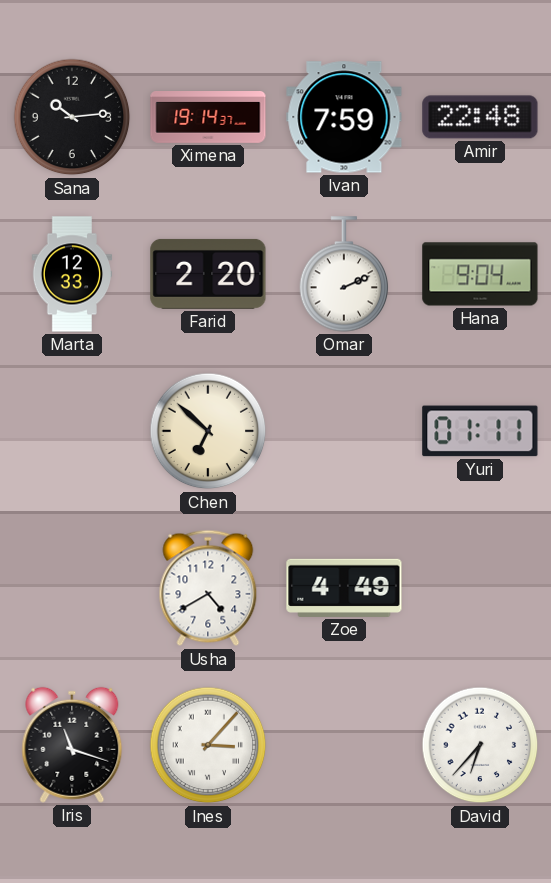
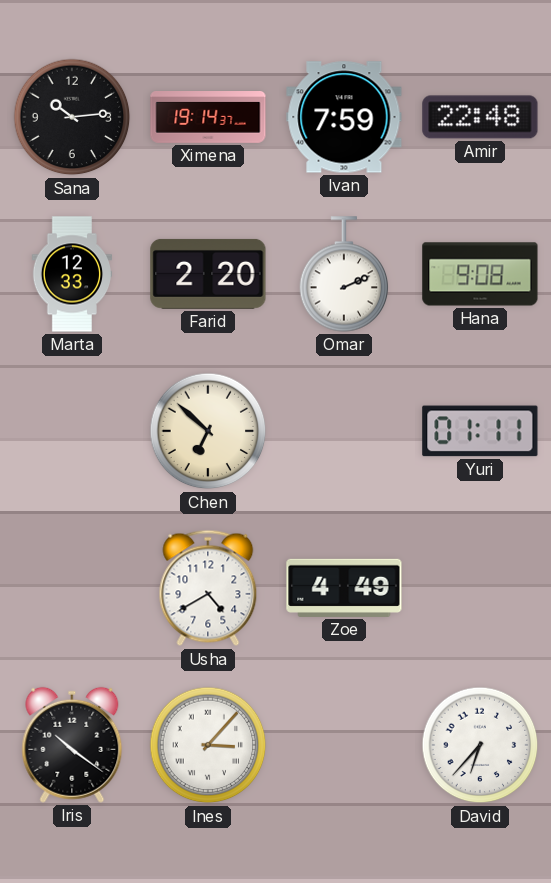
Hana: 9:04 -> 9:08
Iris: 11:18 -> 10:21
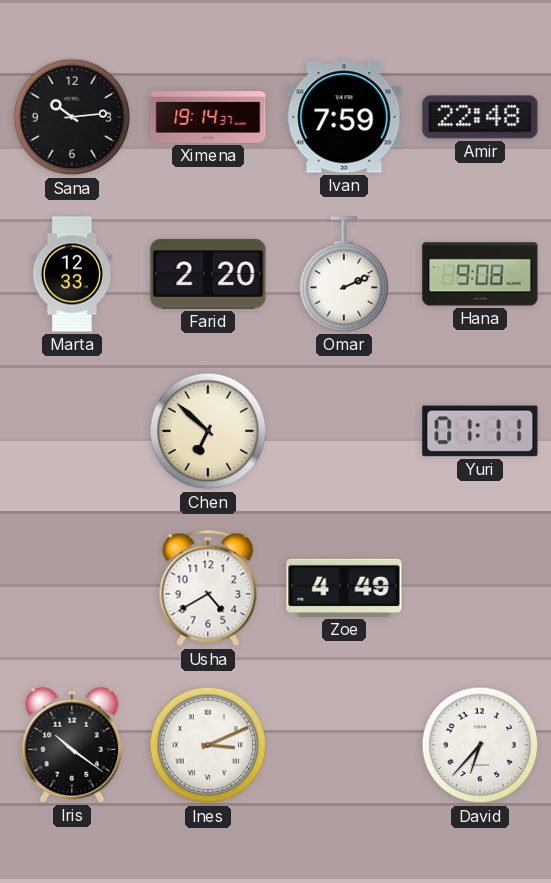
Ines: 3:07 -> 3:11
